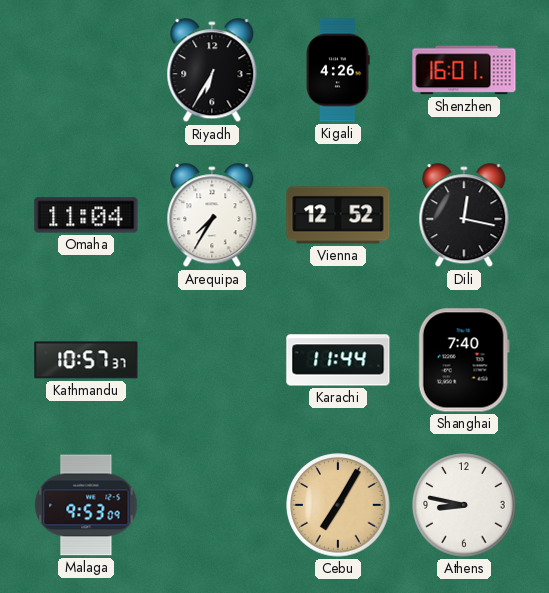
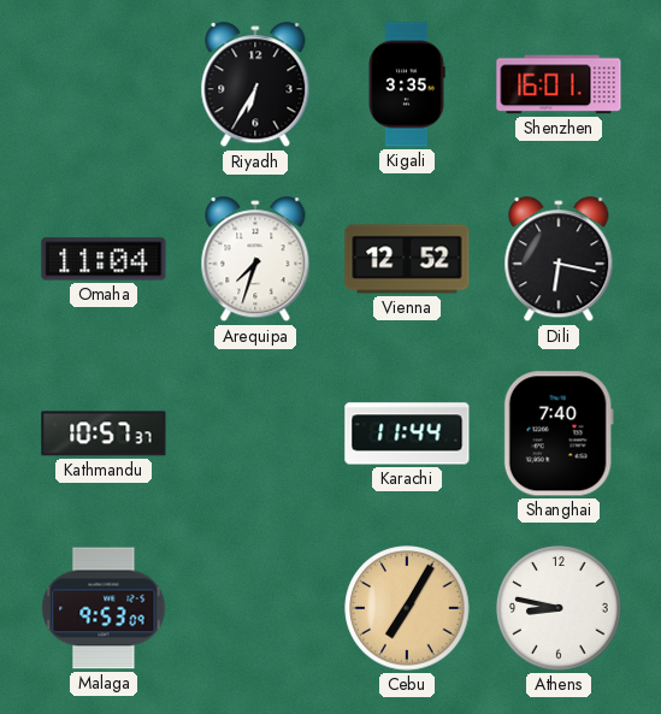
Kigali: 4:26 -> 3:35
Arequipa: 7:35 -> 7:33
Dili: 12:17 -> 6:17
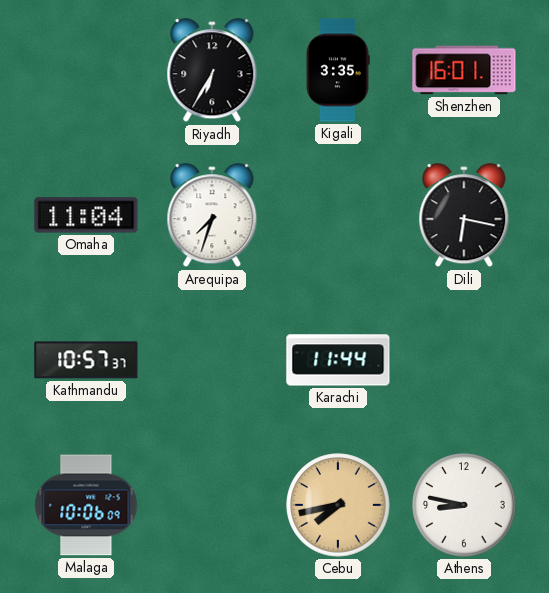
Vienna: 12:52 -> none
Shanghai: 7:40 -> none
Malaga: 9:53 -> 10:06
Cebu: 7:05 -> 7:43
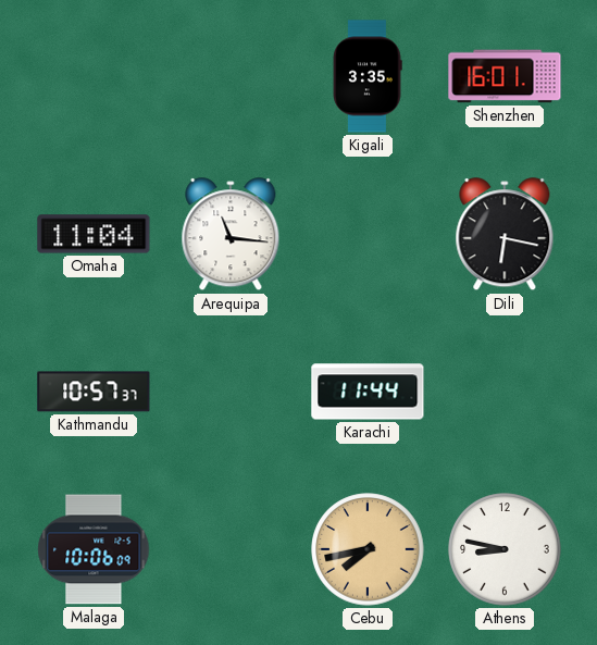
Riyadh: 6:35 -> none
Arequipa: 7:33 -> 11:16
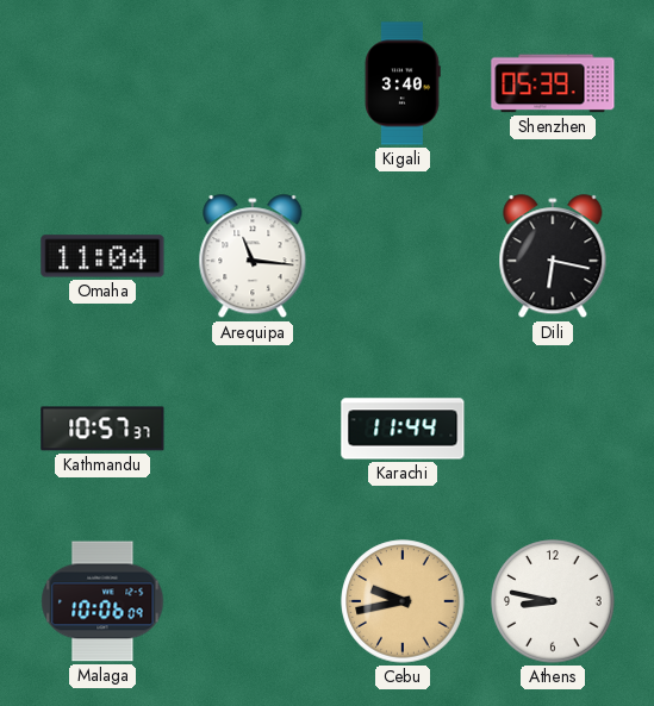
Kigali: 3:35 -> 3:40
Shenzhen: 16:01 -> 05:39
Cebu: 7:43 -> 9:43
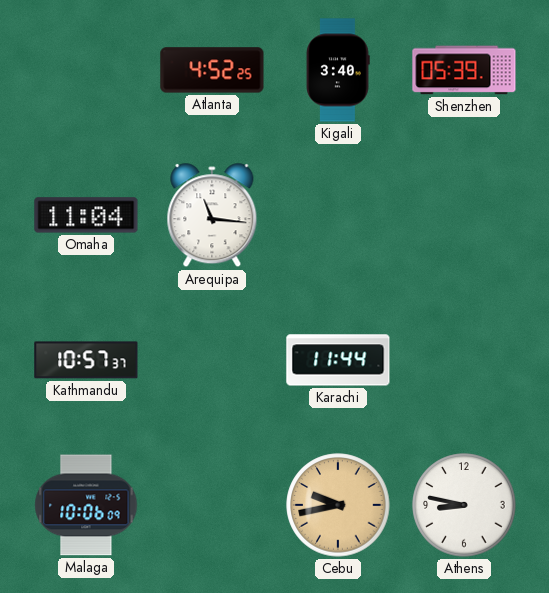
Atlanta: none -> 4:52
Dili: 6:17 -> none
